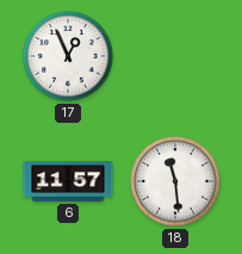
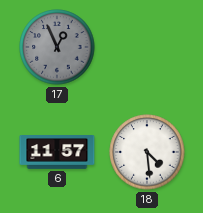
17 dial: white -> grey
18: 11:29 -> 4:29
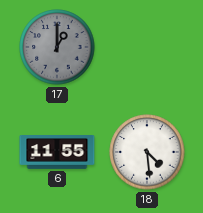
17: 12:56 -> 1:00
6: 11:57 -> 11:55
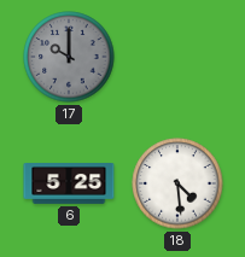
17: 1:00 -> 10:00
6: 11:55 -> 5:25
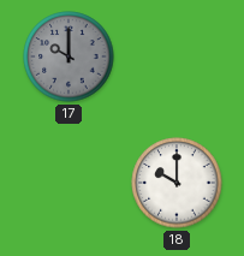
6: 5:25 -> none
18: 4:29 -> 10:00
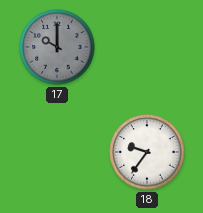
18: 10:00 -> 9:36
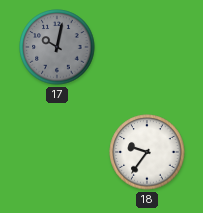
17: 10:00 -> 10:02
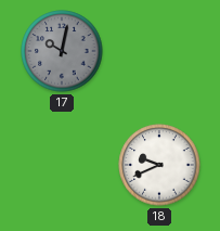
18: 9:36 -> 9:41
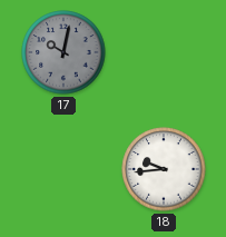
18: 9:41 -> 9:44
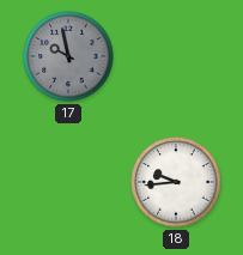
17: 10:02 -> 9:58
